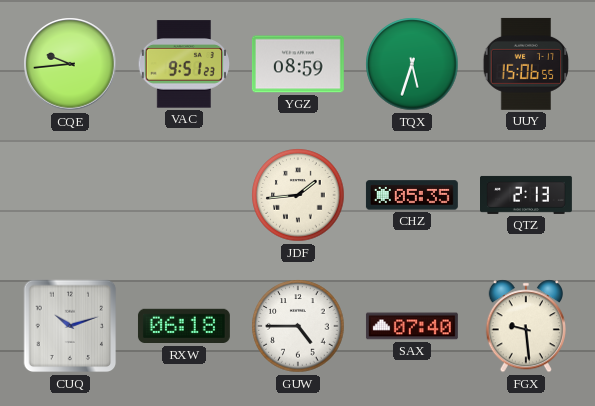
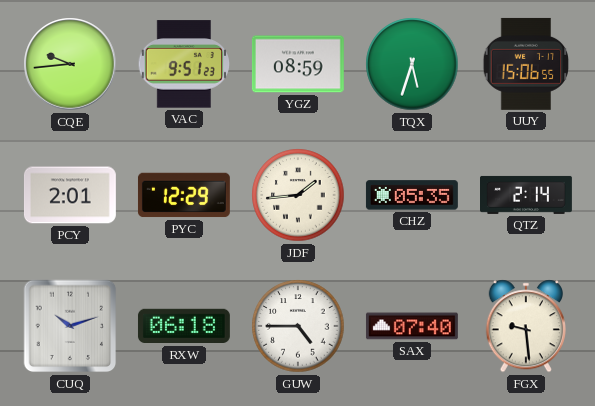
PCY: none -> 2:01
PYC: none -> 12:29
QTZ: 2:13 -> 2:14
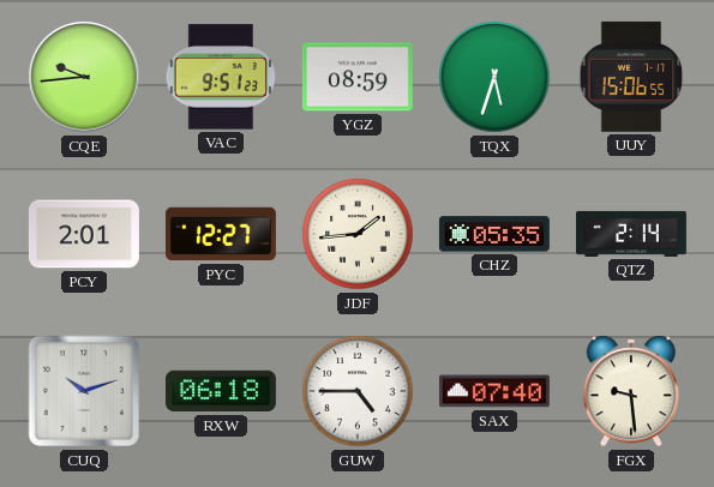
PYC: 12:29 -> 12:27
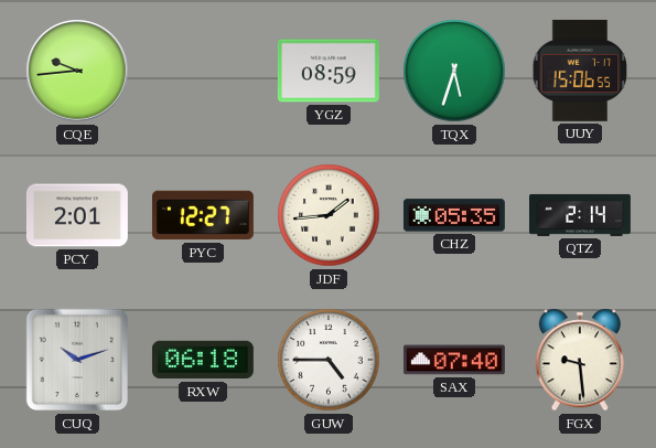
VAC: 9:51 -> none
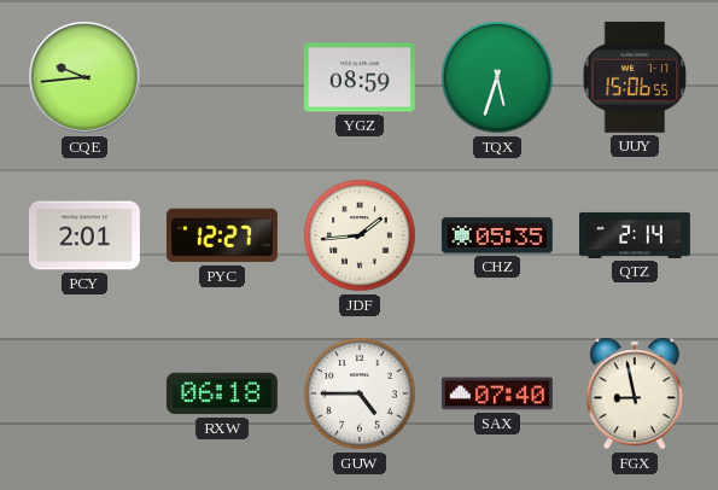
CUQ: 10:12 -> none
FGX: 9:29 -> 8:58
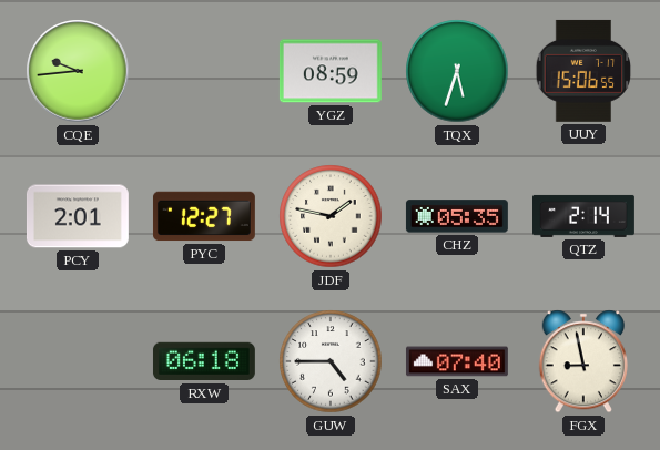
JDF: 1:44 -> 1:47
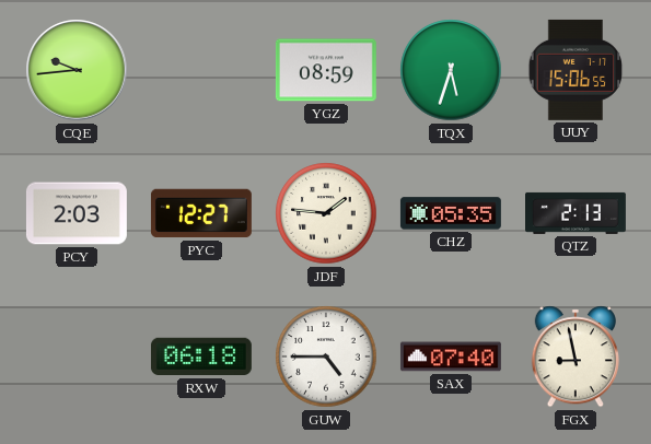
PCY: 2:01 -> 2:03
JDF: 1:47 -> 1:46
QTZ: 2:14 -> 2:13
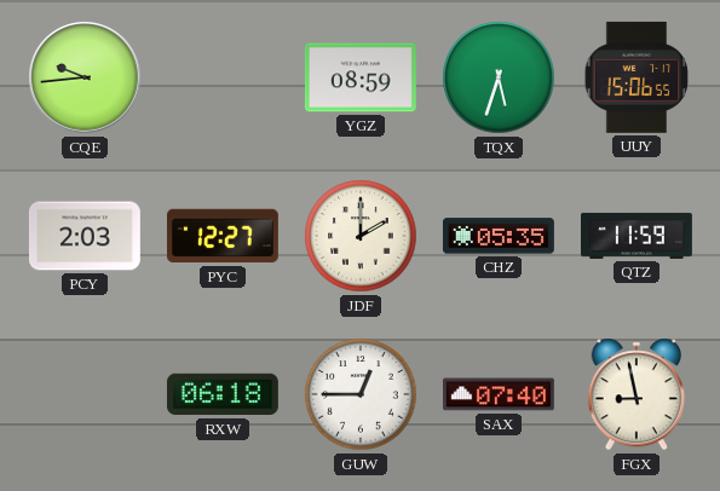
JDF: 1:46 -> 2:00
QTZ: 2:13 -> 11:59
GUW: 4:45 -> 12:45
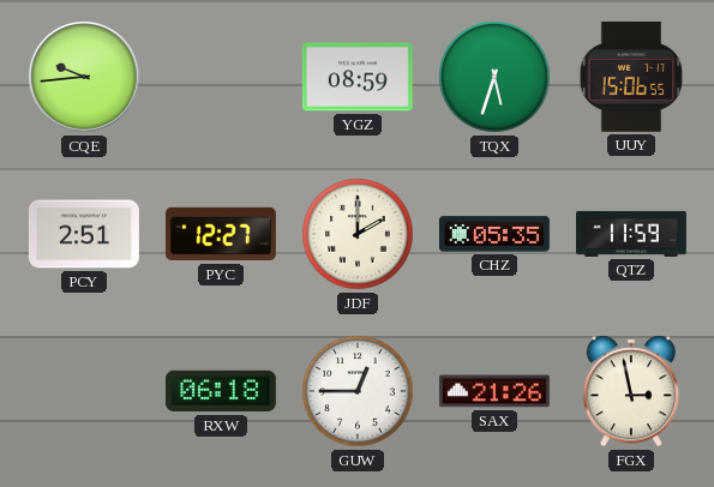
PCY: 2:03 -> 2:51
SAX: 07:40 -> 21:26
FGX: 8:58 -> 2:58
